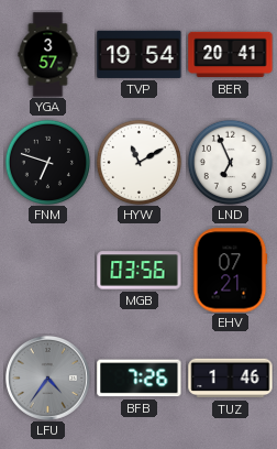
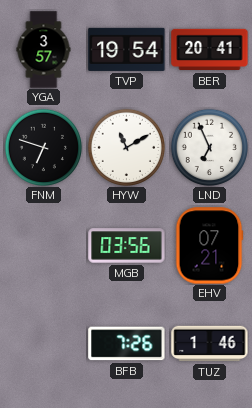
LFU: 4:36 -> none
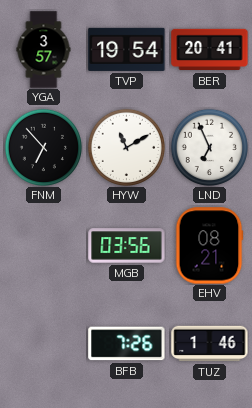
FNM: 6:48 -> 6:53
EHV: 07:21 -> 08:21
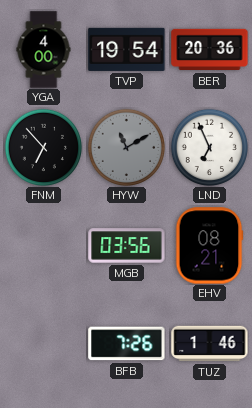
YGA: 3:57 -> 4:00
BER: 20:41 -> 20:36
HYW dial: white -> grey
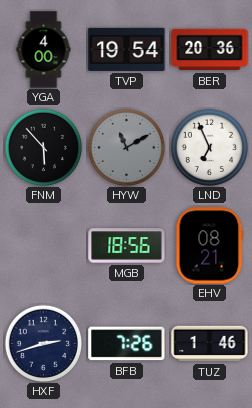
FNM: 6:53 -> 5:53
MGB: 03:56 -> 18:56
HXF: none -> 2:42
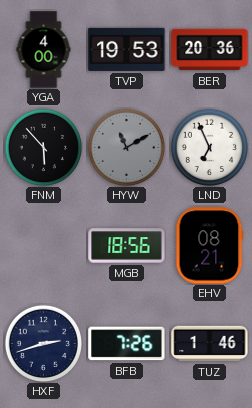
TVP: 19:54 -> 19:53
